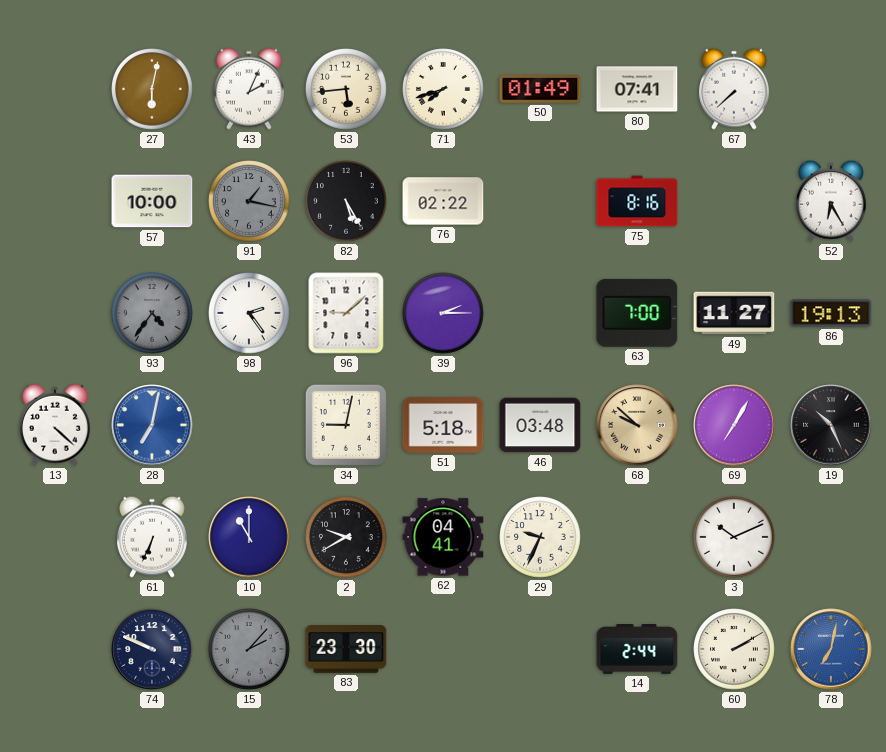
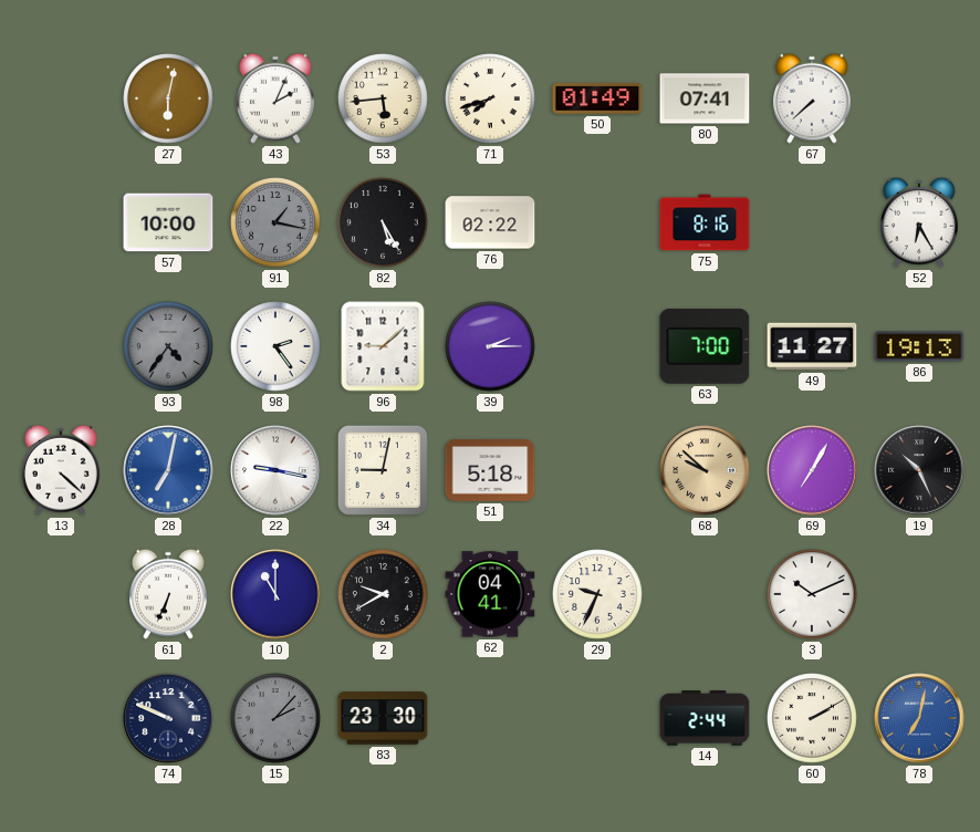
22: none -> 9:17
46: 03:48 -> none
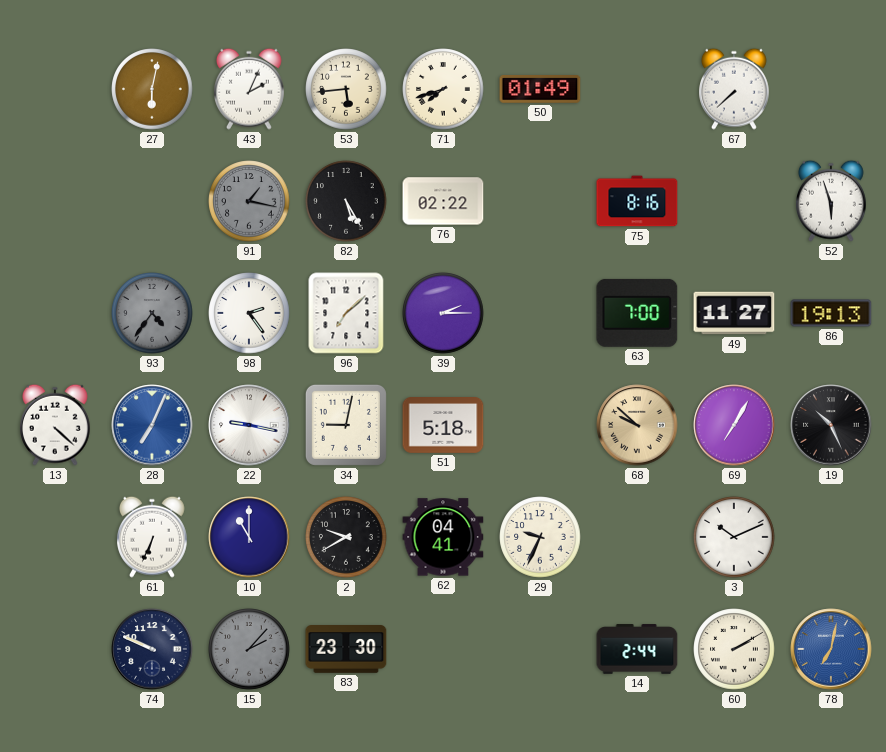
80: 07:41 -> none
57: 10:00 -> none
52: 6:25 -> 5:57
96: 9:08 -> 7:08
28: 7:02 -> 7:04
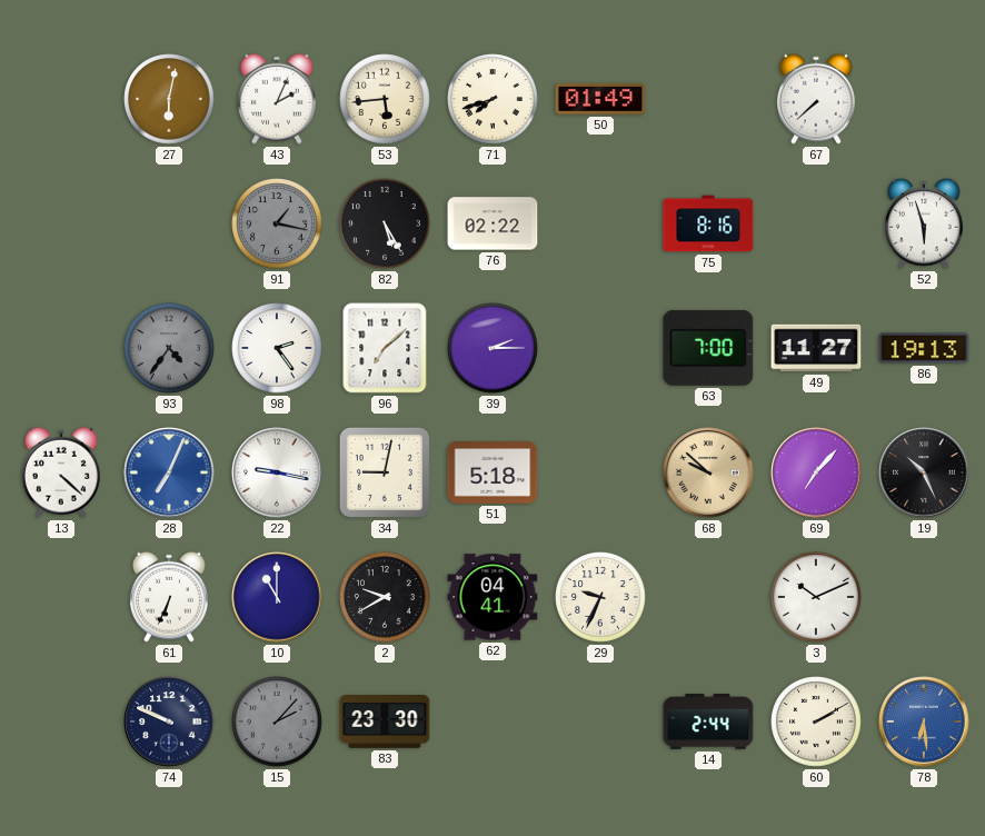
69: 7:05 -> 7:07
78: 7:02 -> 6:29
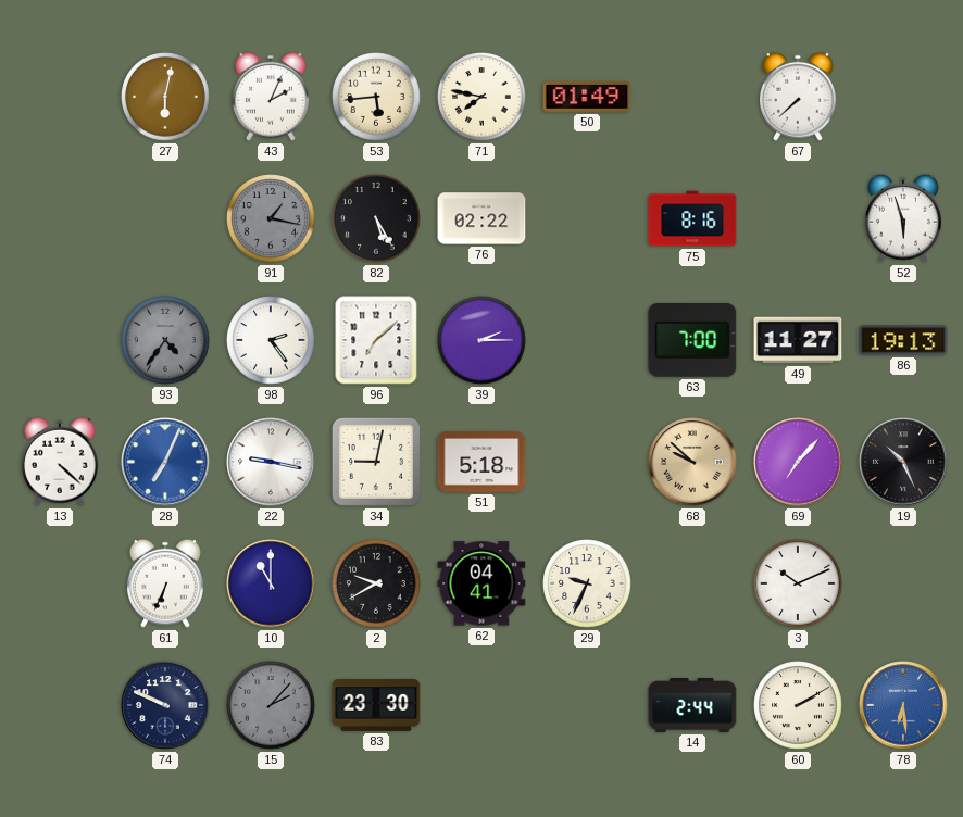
71: 7:42 -> 7:47
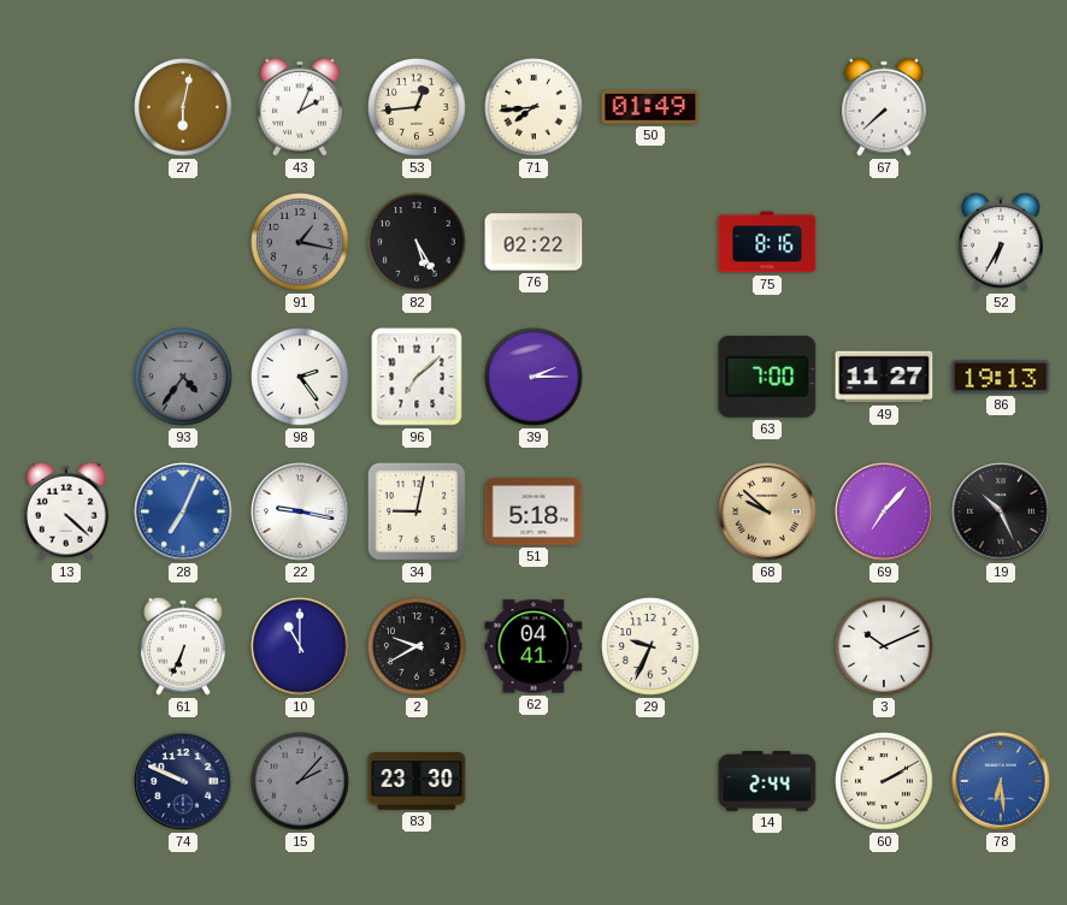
53: 5:44 -> 12:44
71: 7:47 -> 7:44
52: 5:57 -> 6:35
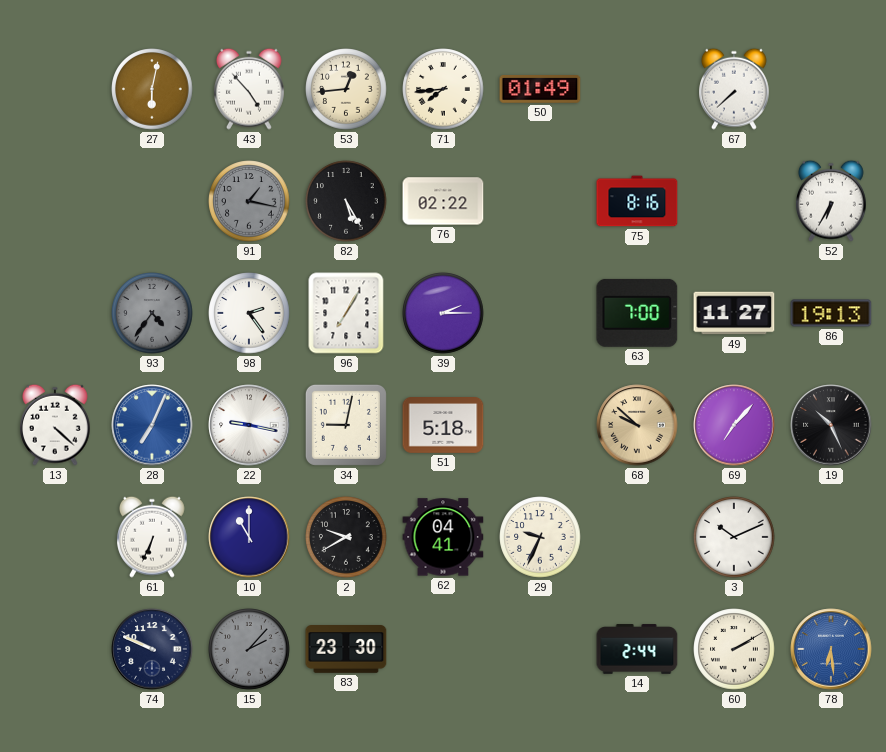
43: 2:04 -> 4:53
96: 7:08 -> 7:05
